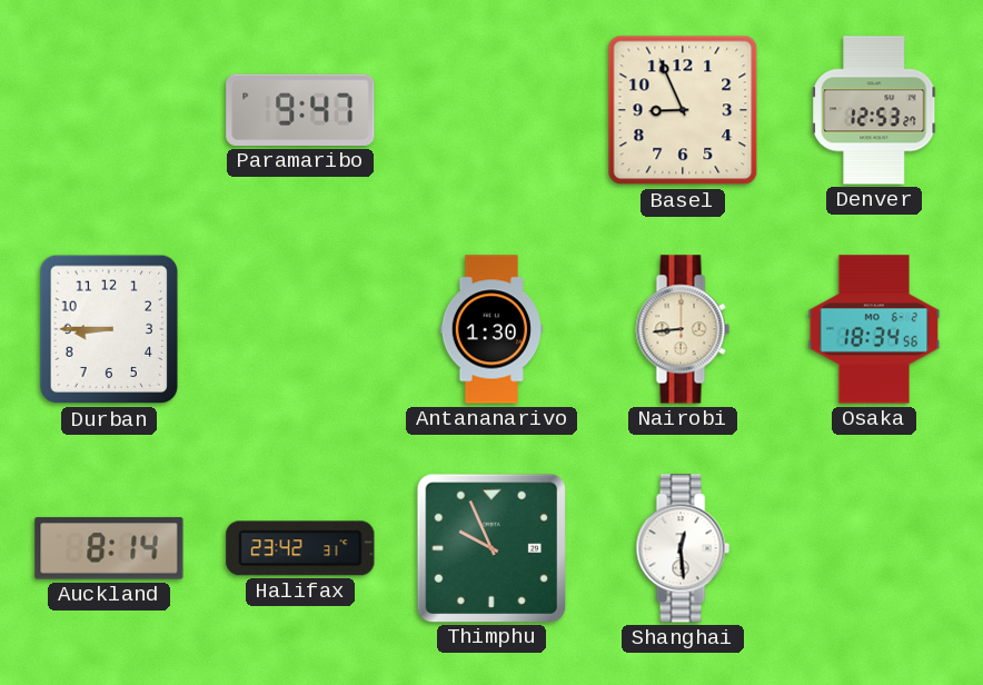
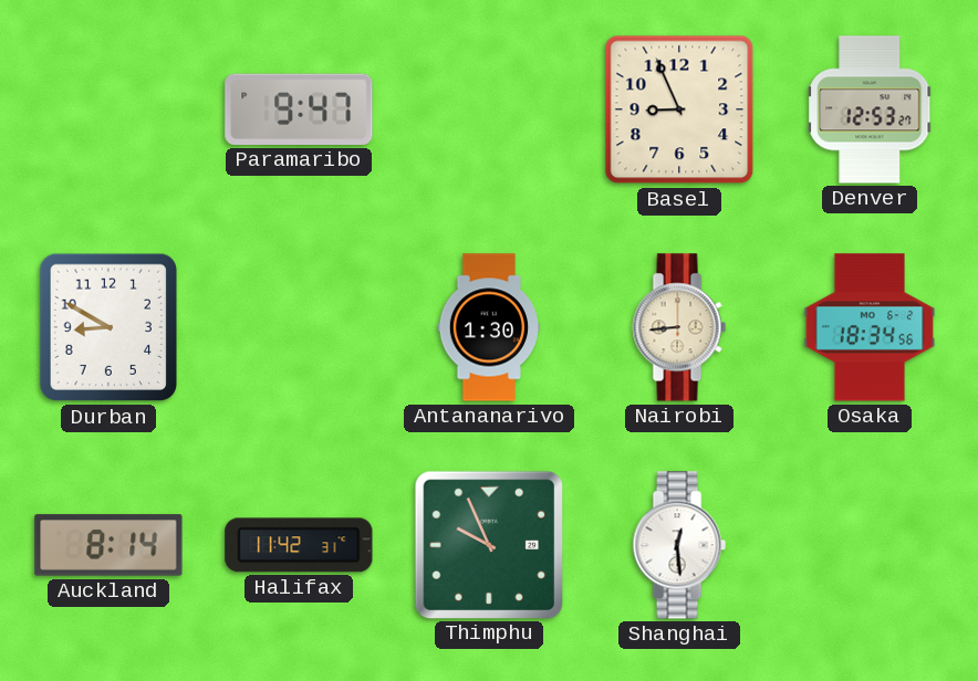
Durban: 8:45 -> 8:50
Halifax: 23:42 -> 11:42
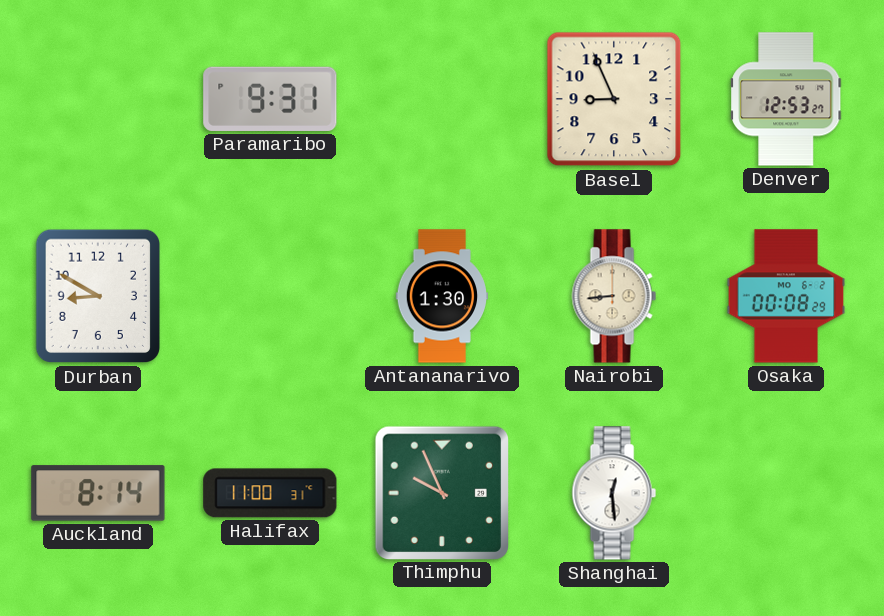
Paramaribo: 9:47 -> 9:31
Osaka: 18:34 -> 00:08
Halifax: 11:42 -> 11:00
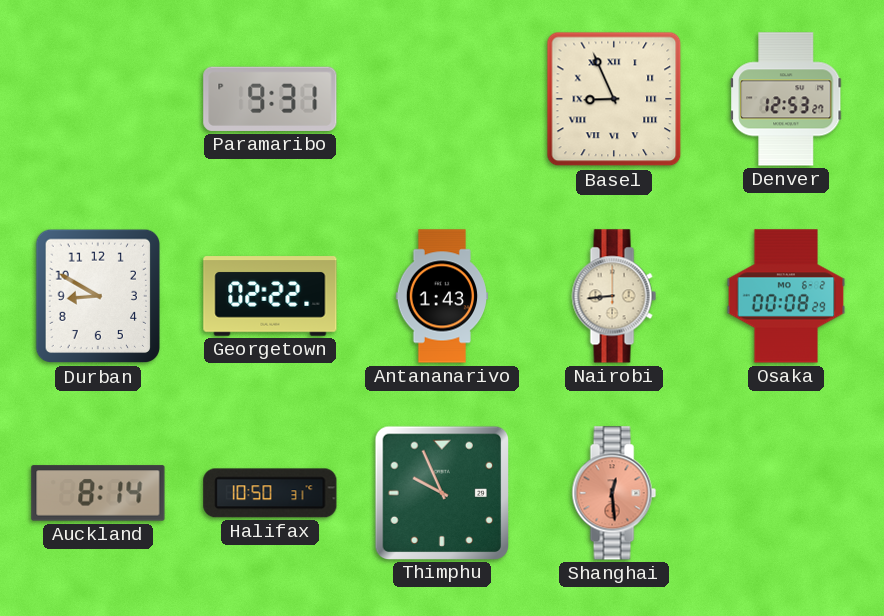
Basel numerals: Arabic -> Roman
Georgetown: none -> 02:22
Antananarivo: 1:30 -> 1:43
Halifax: 11:00 -> 10:50
Shanghai dial: white -> salmon
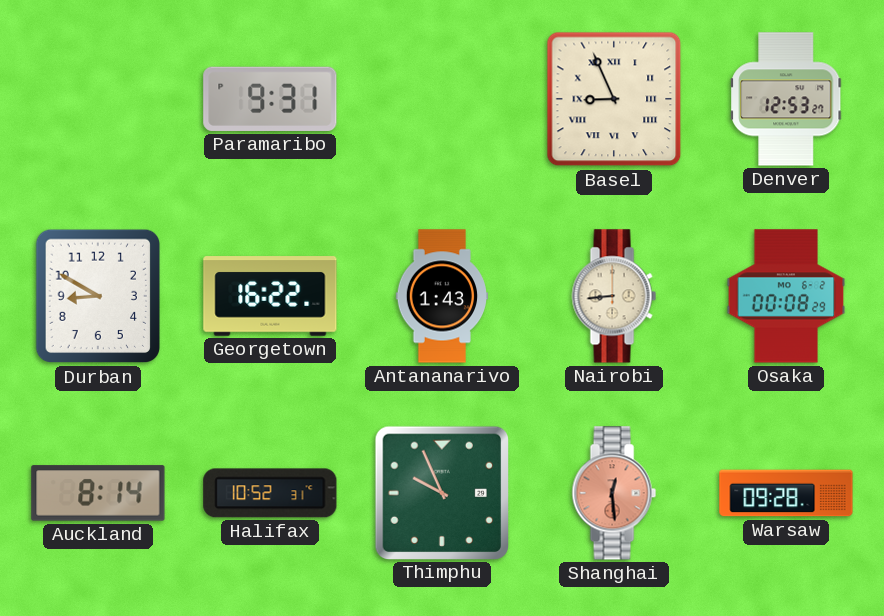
Georgetown: 02:22 -> 16:22
Halifax: 10:50 -> 10:52
Warsaw: none -> 09:28
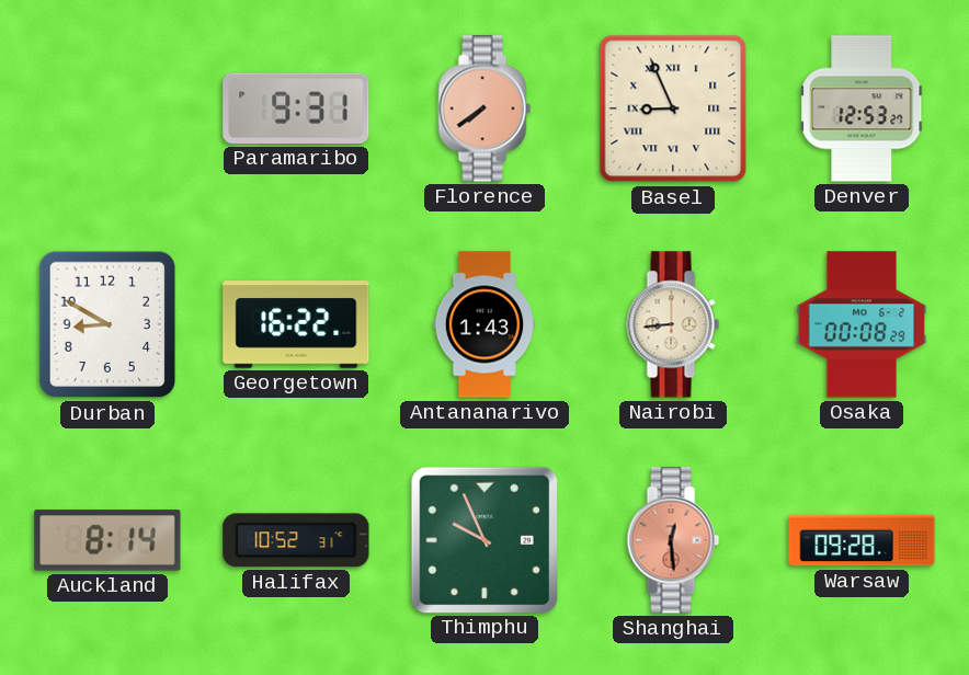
Florence: none -> 7:39
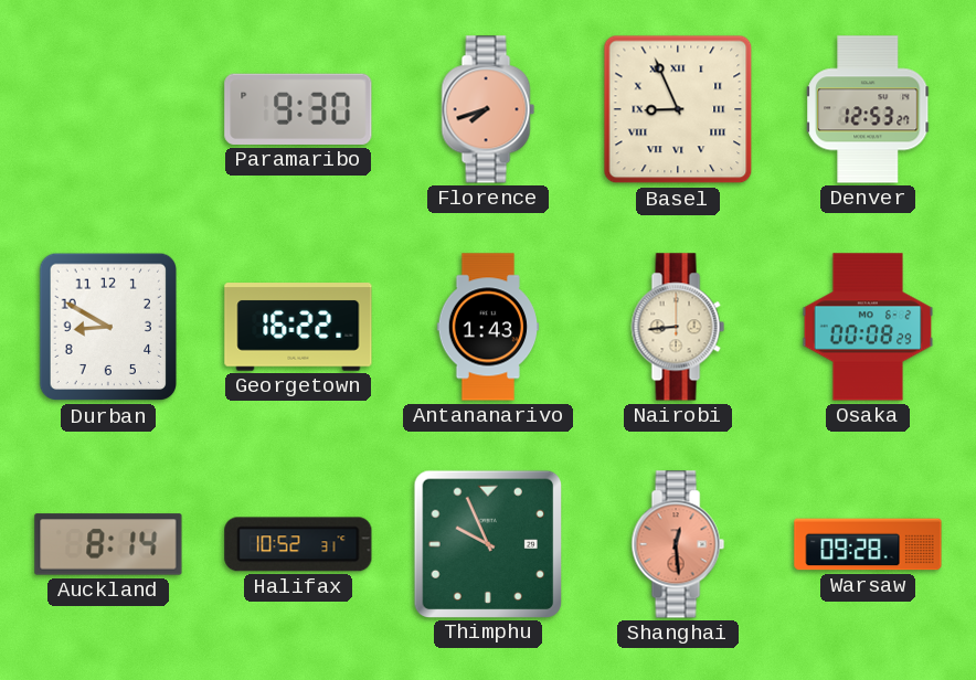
Paramaribo: 9:31 -> 9:30
Florence: 7:39 -> 7:42
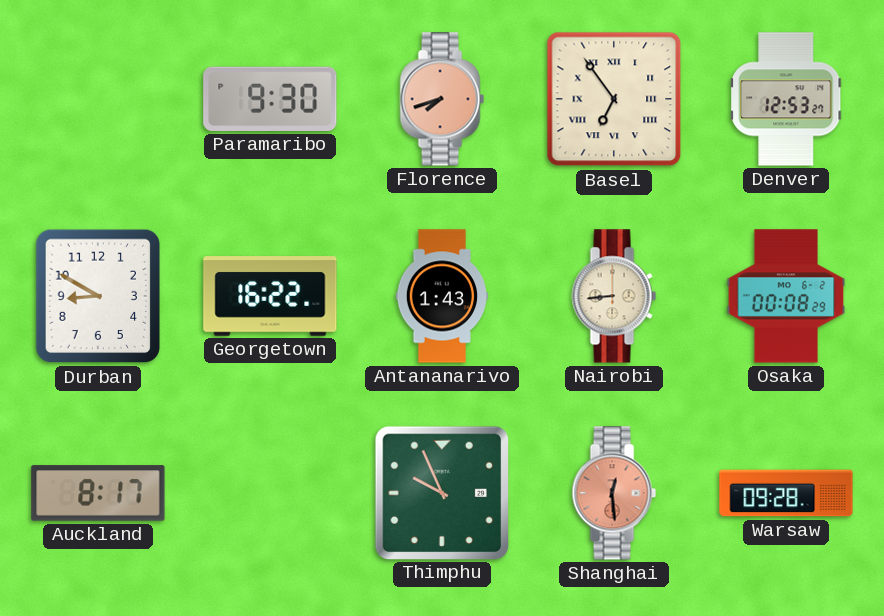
Basel: 8:56 -> 6:54
Auckland: 8:14 -> 8:17
Halifax: 10:52 -> none
